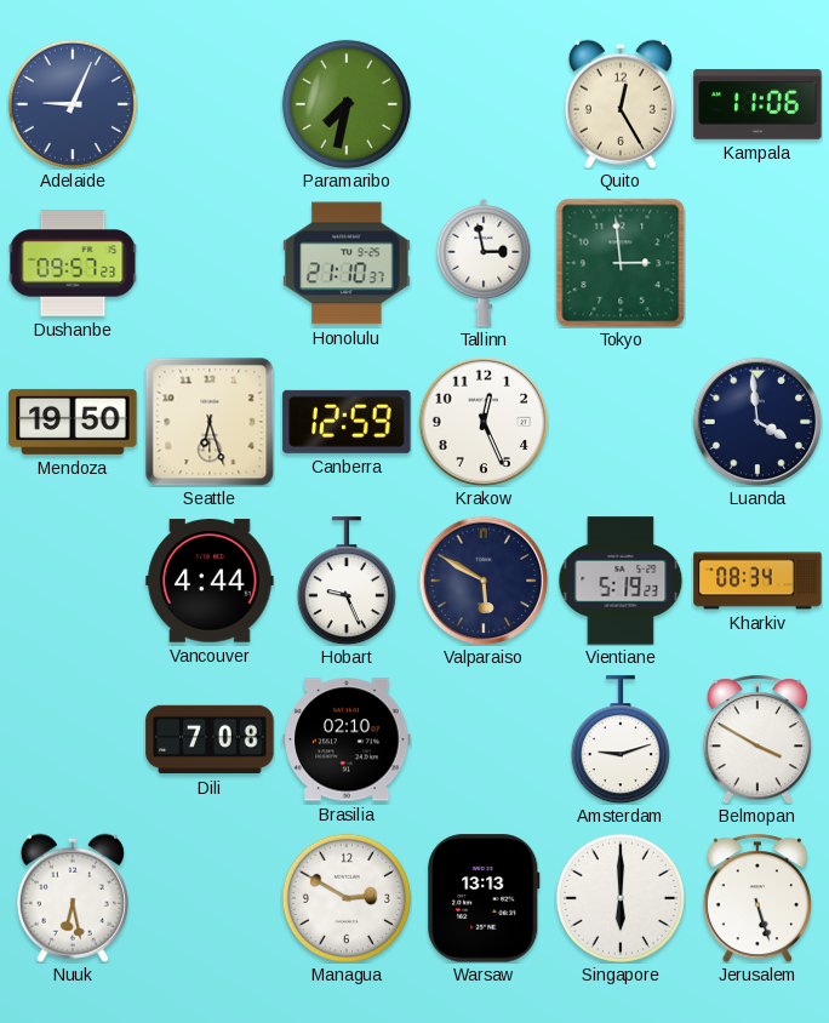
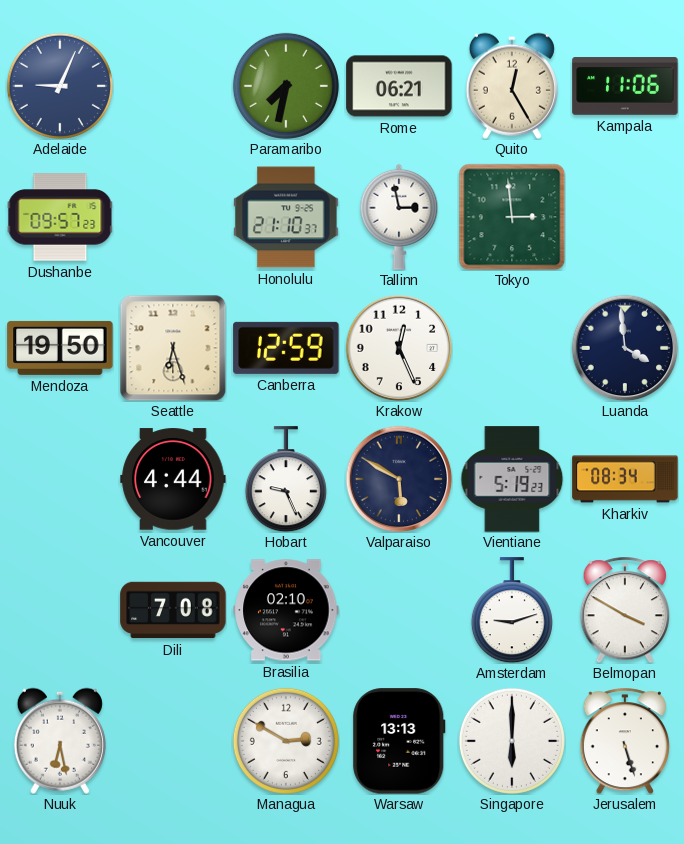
Rome: none -> 06:21
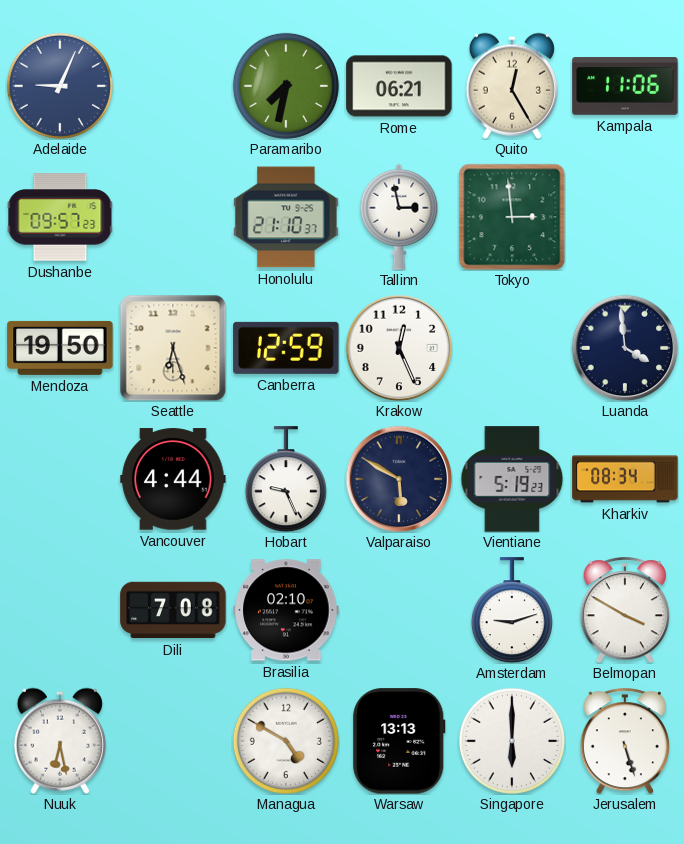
Managua: 2:50 -> 4:50
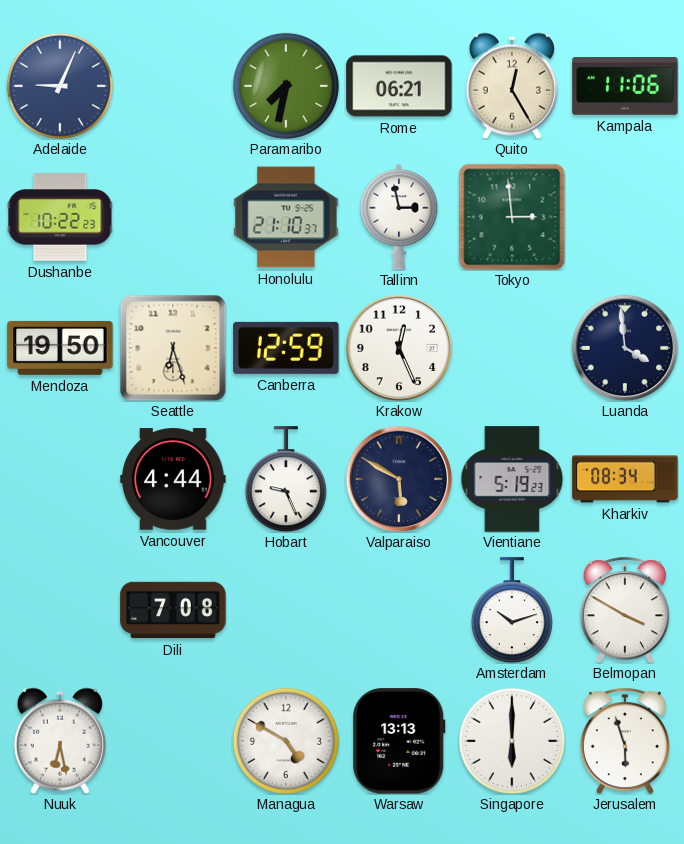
Dushanbe: 09:57 -> 10:22
Brasilia: 02:10 -> none
Amsterdam: 9:12 -> 10:12
Jerusalem: 5:27 -> 5:57
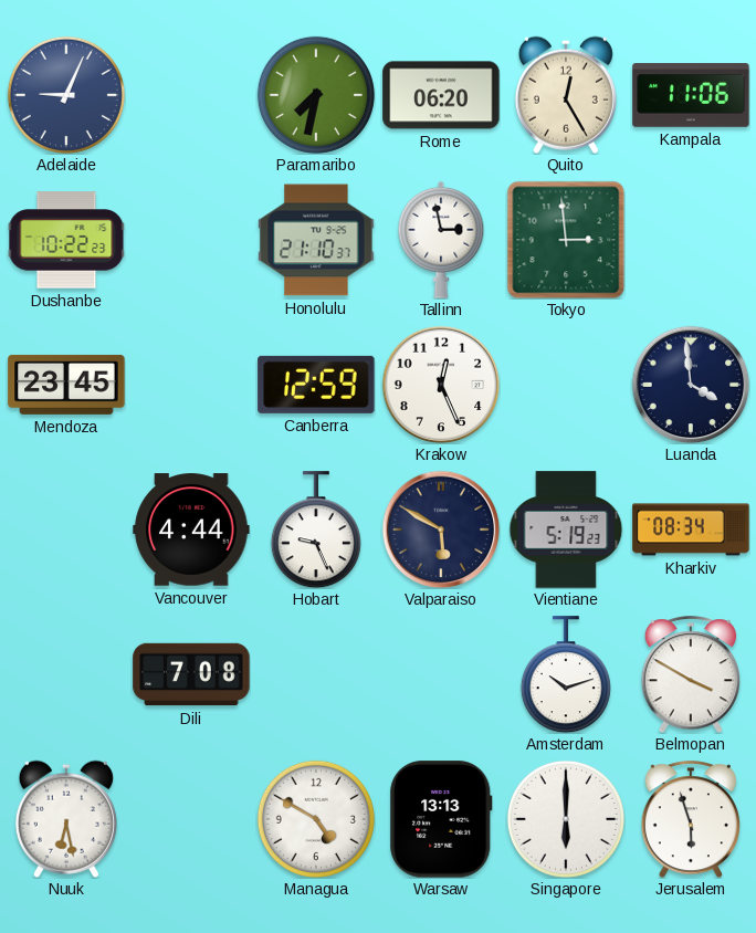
Rome: 06:21 -> 06:20
Mendoza: 19:50 -> 23:45
Seattle: 6:27 -> none
